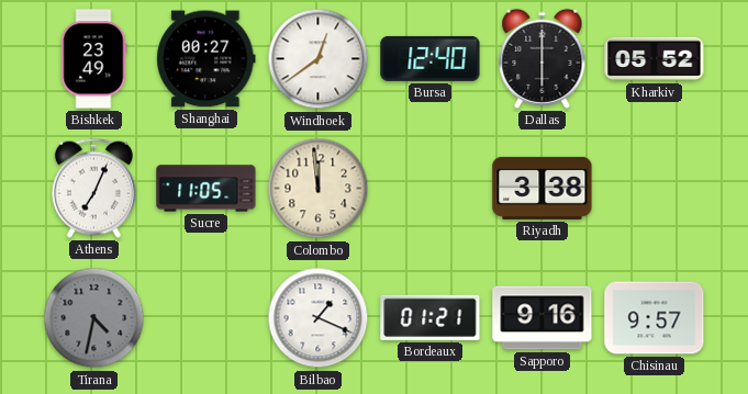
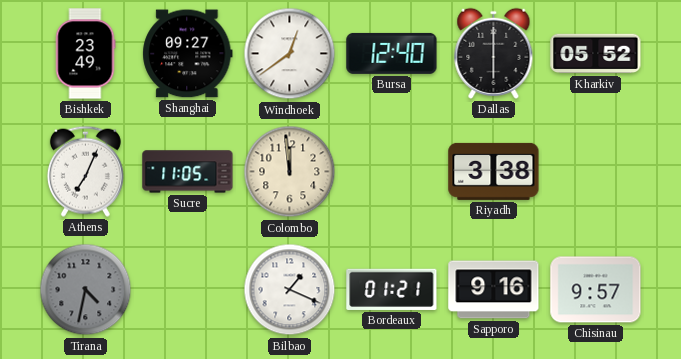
Shanghai: 00:27 -> 09:27
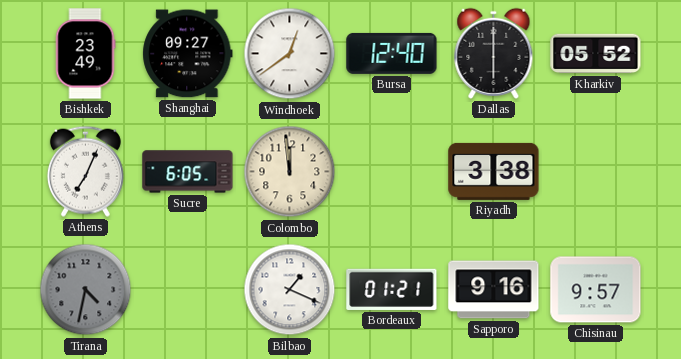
Sucre: 11:05 -> 6:05
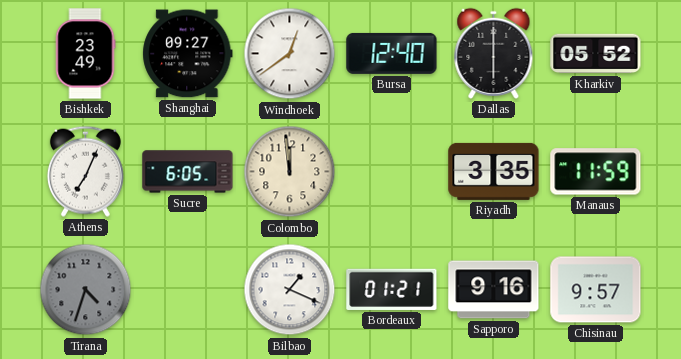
Riyadh: 3:38 -> 3:35
Manaus: none -> 11:59
Tirana: 4:32 -> 4:33
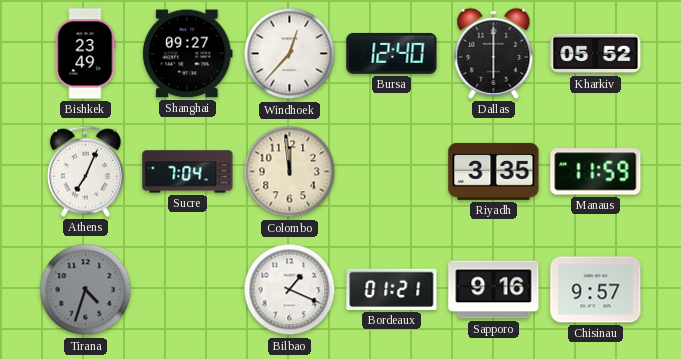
Windhoek: 12:39 -> 12:37
Sucre: 6:05 -> 7:04
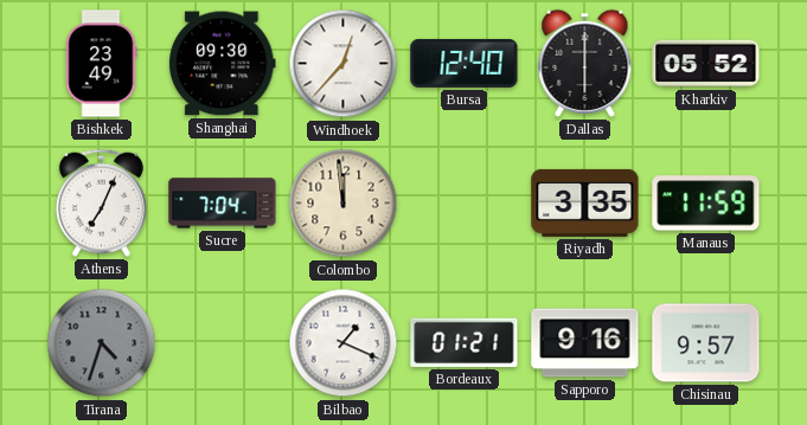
Shanghai: 09:27 -> 09:30
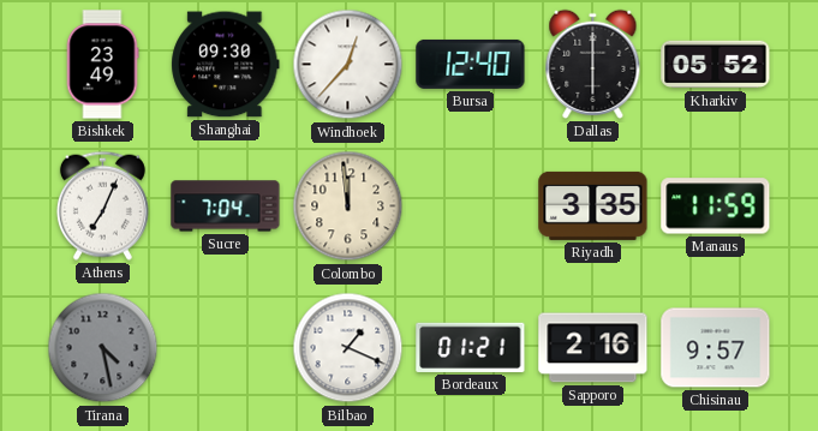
Tirana: 4:33 -> 4:28
Sapporo: 9:16 -> 2:16
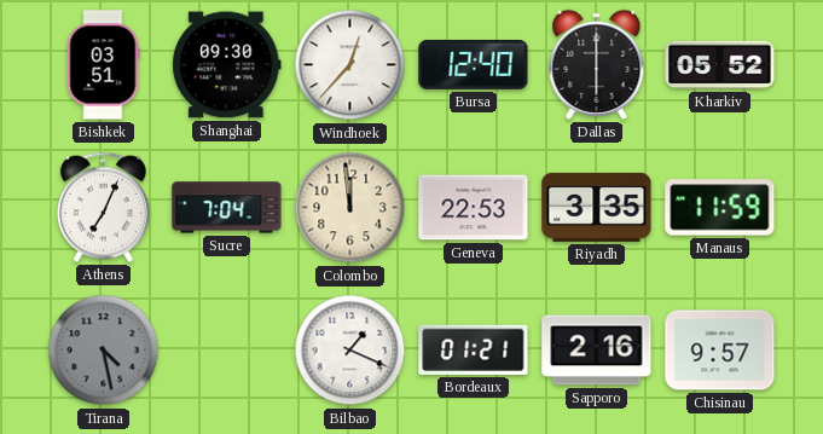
Bishkek: 23:49 -> 03:51
Geneva: none -> 22:53
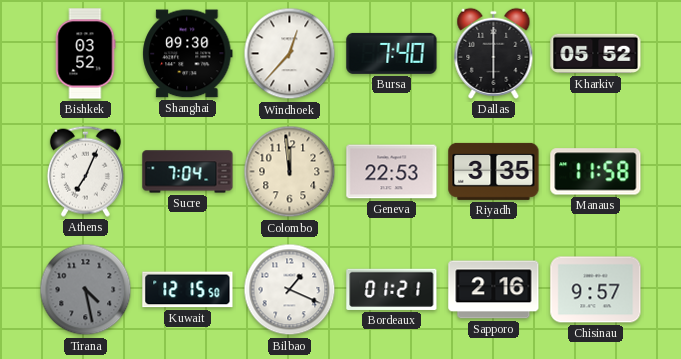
Bishkek: 03:51 -> 03:52
Bursa: 12:40 -> 7:40
Manaus: 11:59 -> 11:58
Kuwait: none -> 12:15
